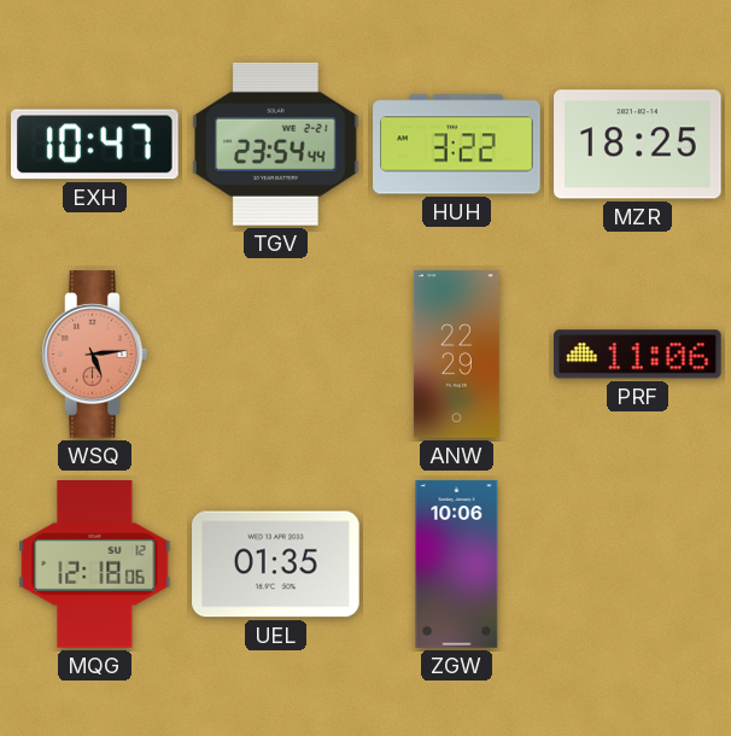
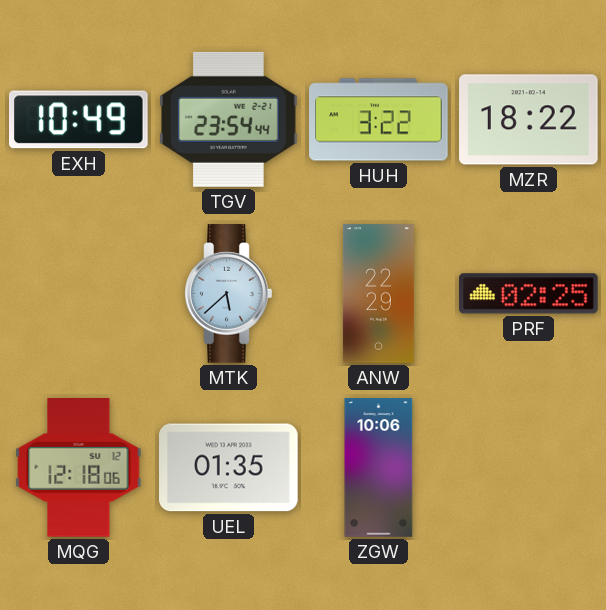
EXH: 10:47 -> 10:49
MZR: 18:25 -> 18:22
WSQ: 5:14 -> none
MTK: none -> 5:38
PRF: 11:06 -> 02:25
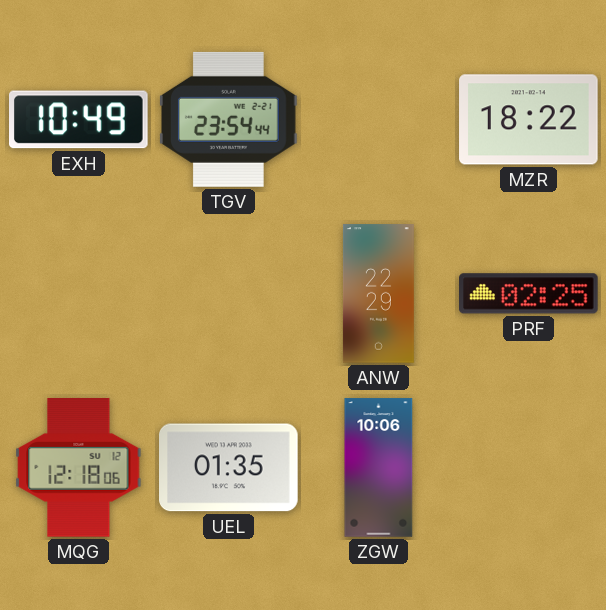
HUH: 3:22 -> none
MTK: 5:38 -> none
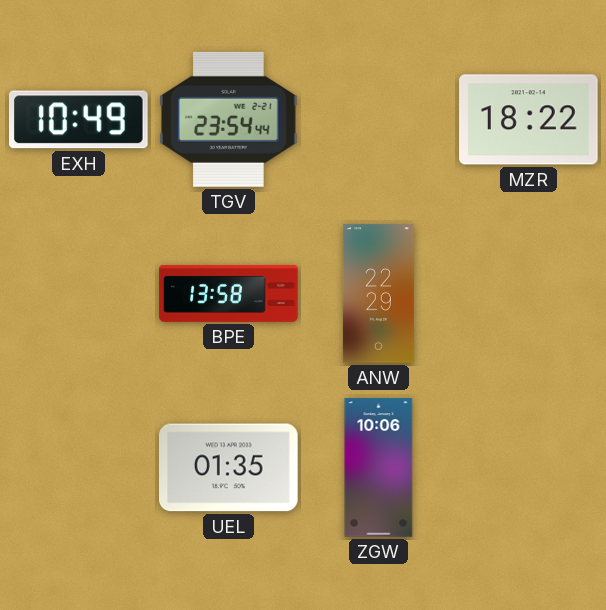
BPE: none -> 13:58
PRF: 02:25 -> none
MQG: 12:18 -> none
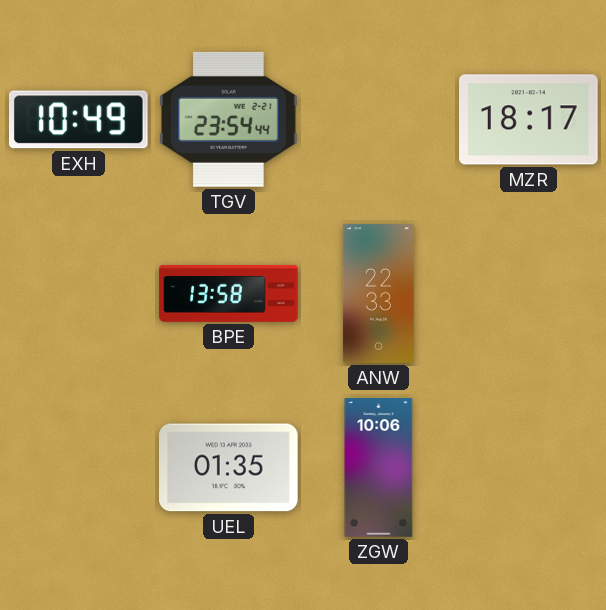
MZR: 18:22 -> 18:17
ANW: 22:29 -> 22:33
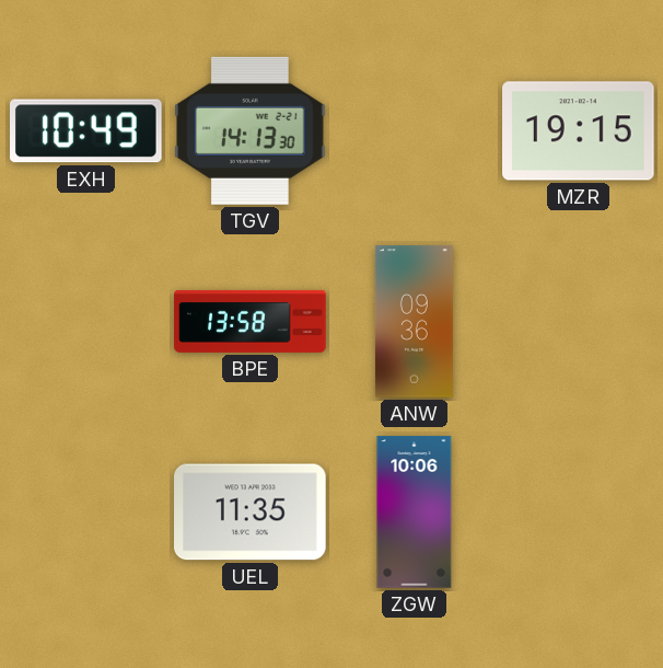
TGV: 23:54 -> 14:13
MZR: 18:17 -> 19:15
ANW: 22:33 -> 09:36
UEL: 01:35 -> 11:35
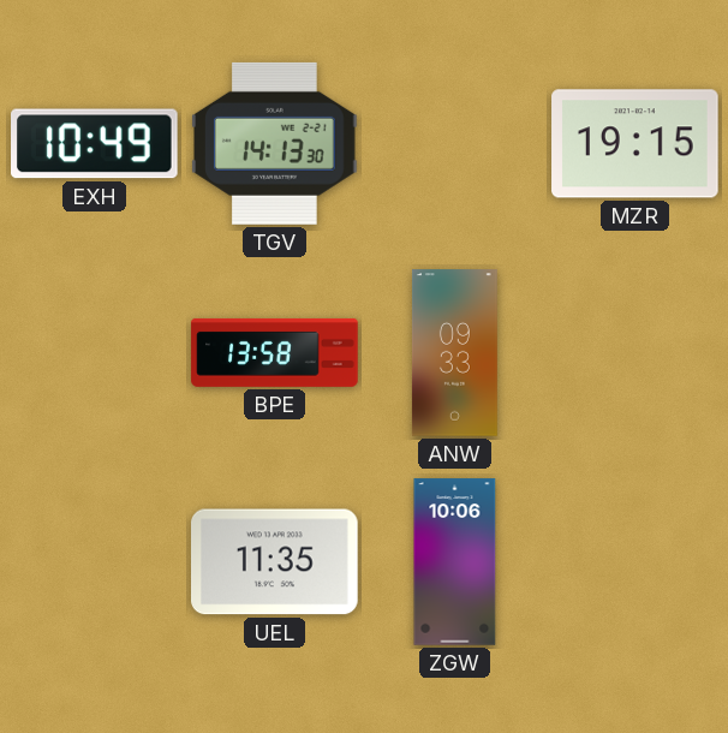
ANW: 09:36 -> 09:33
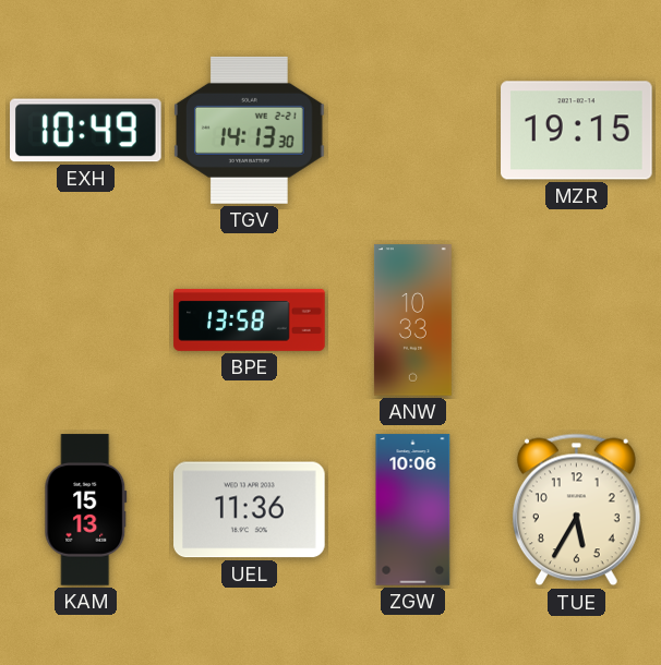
ANW: 09:33 -> 10:33
KAM: none -> 15:13
UEL: 11:35 -> 11:36
TUE: none -> 5:35
